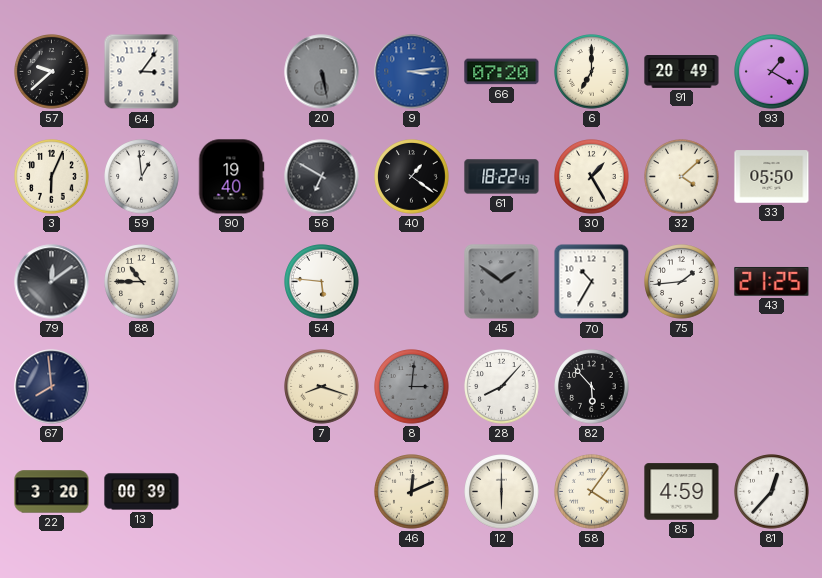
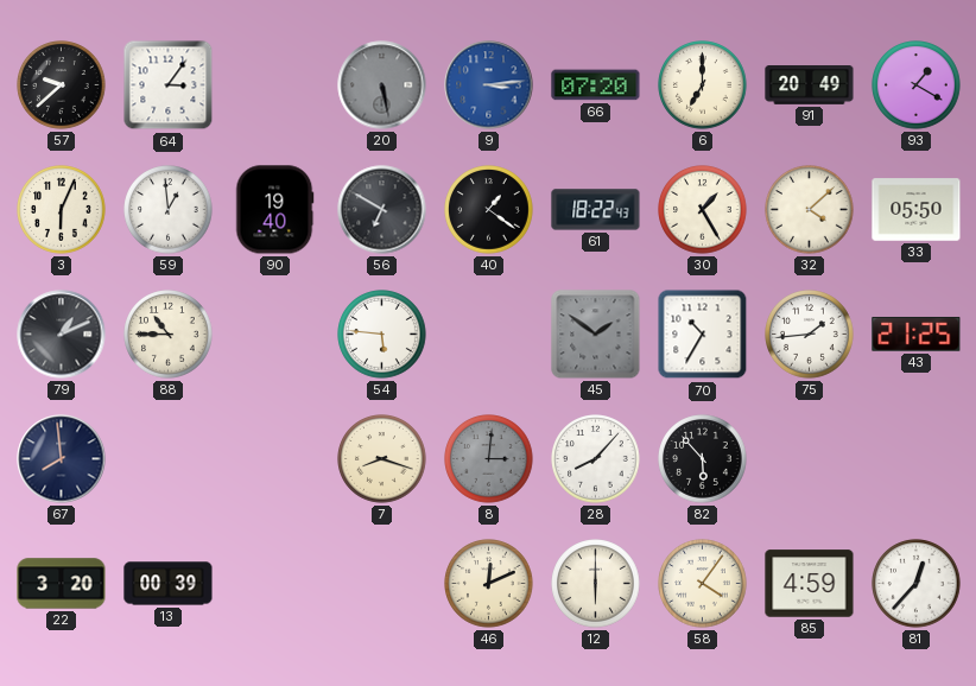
79: 12:09 -> 1:11
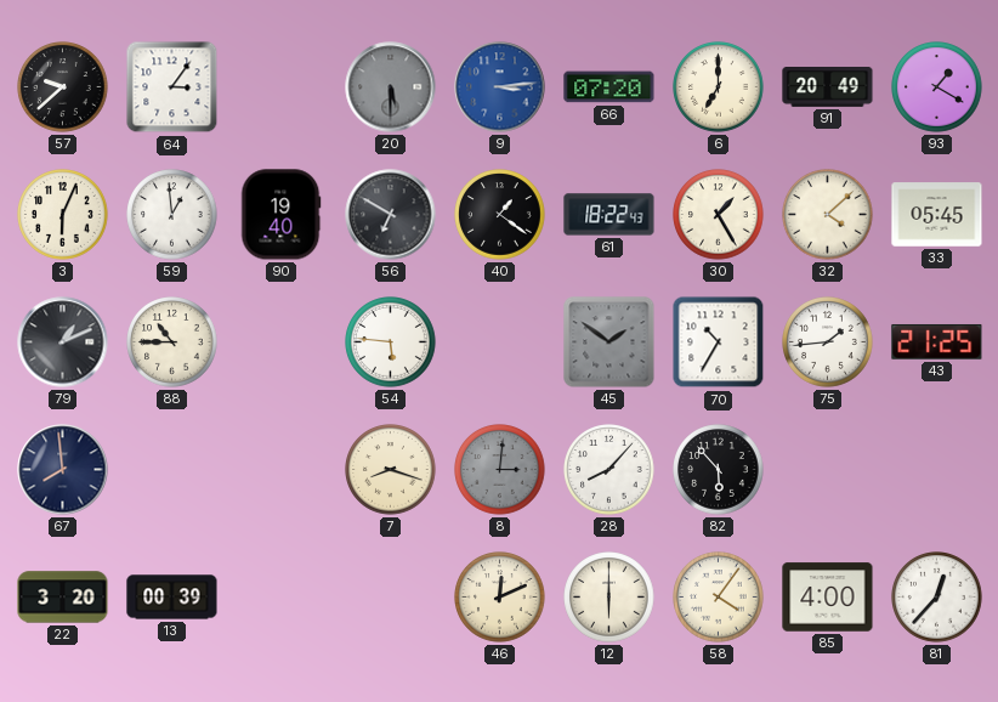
20: 5:28 -> 5:30
33: 05:50 -> 05:45
85: 4:59 -> 4:00
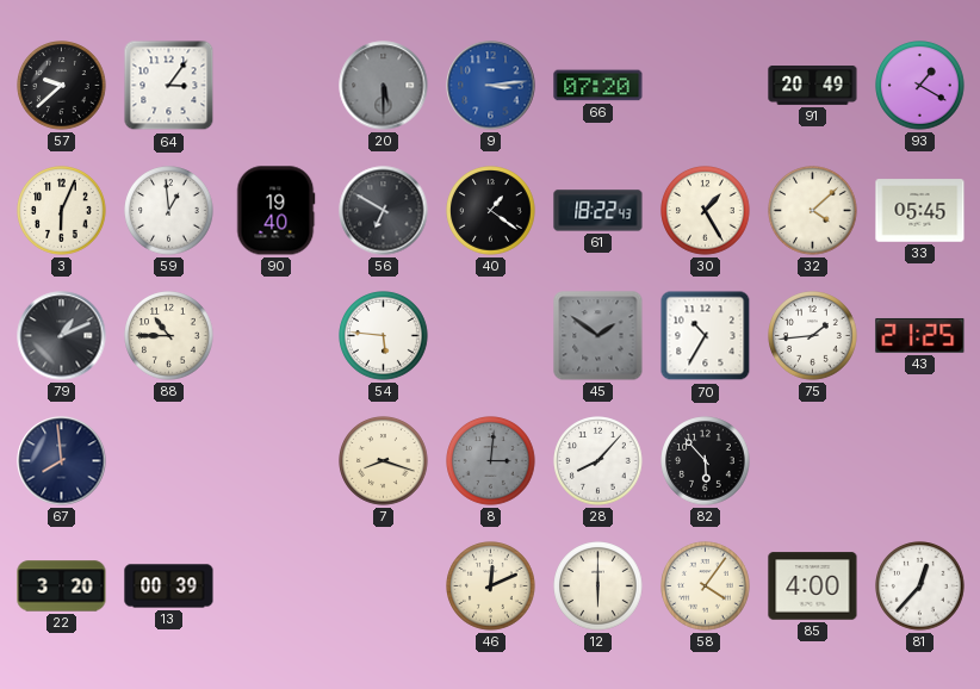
6: 7:00 -> none
